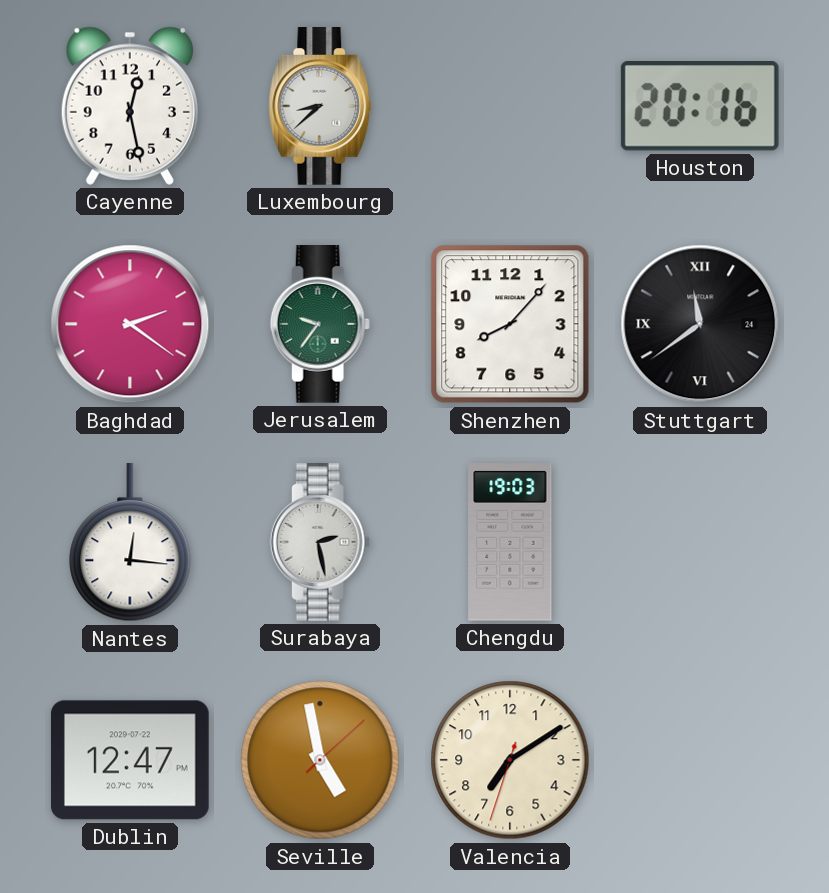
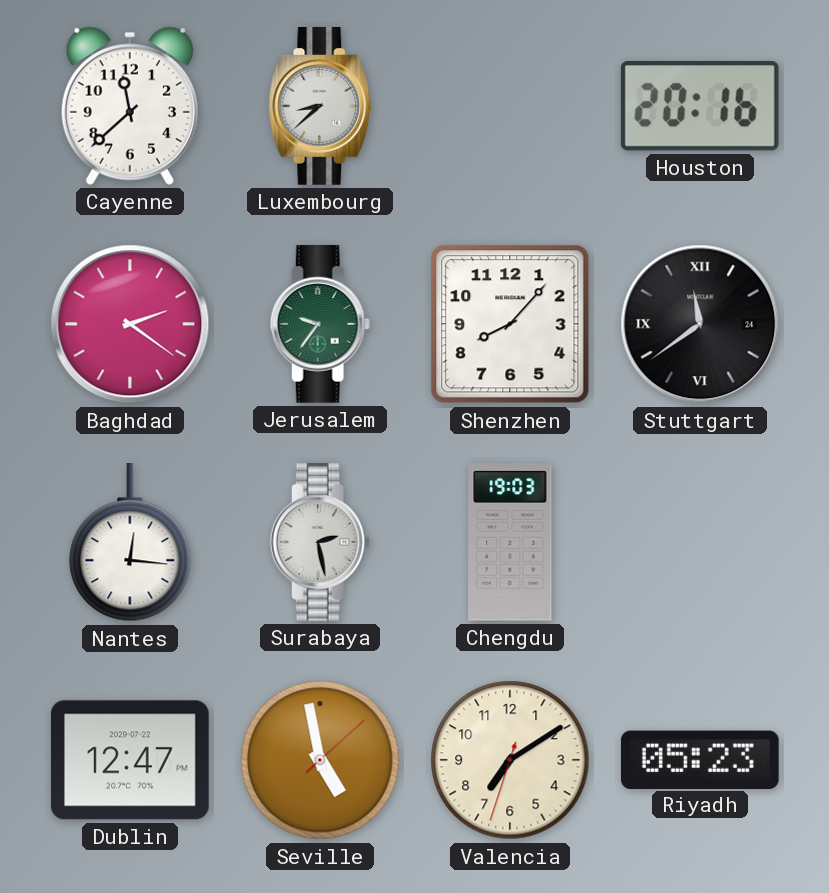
Cayenne: 12:28 -> 11:38
Riyadh: none -> 05:23
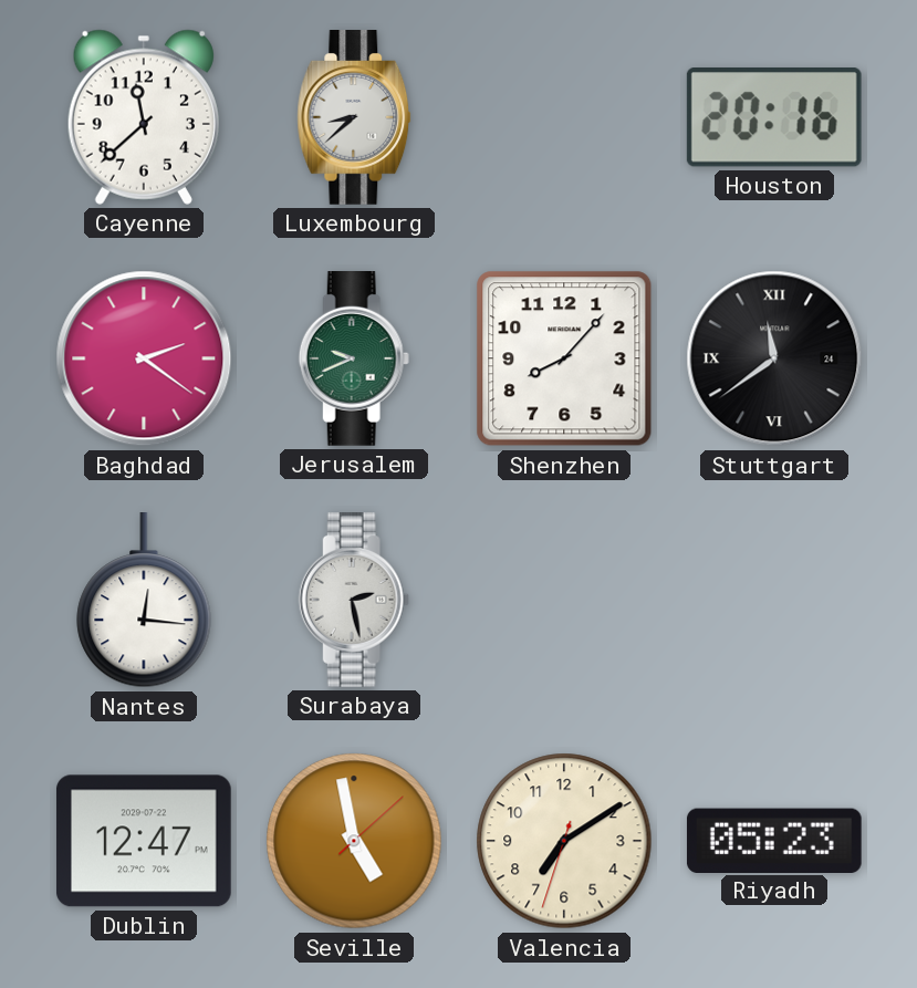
Jerusalem: 9:36 -> 9:41
Chengdu: 19:03 -> none
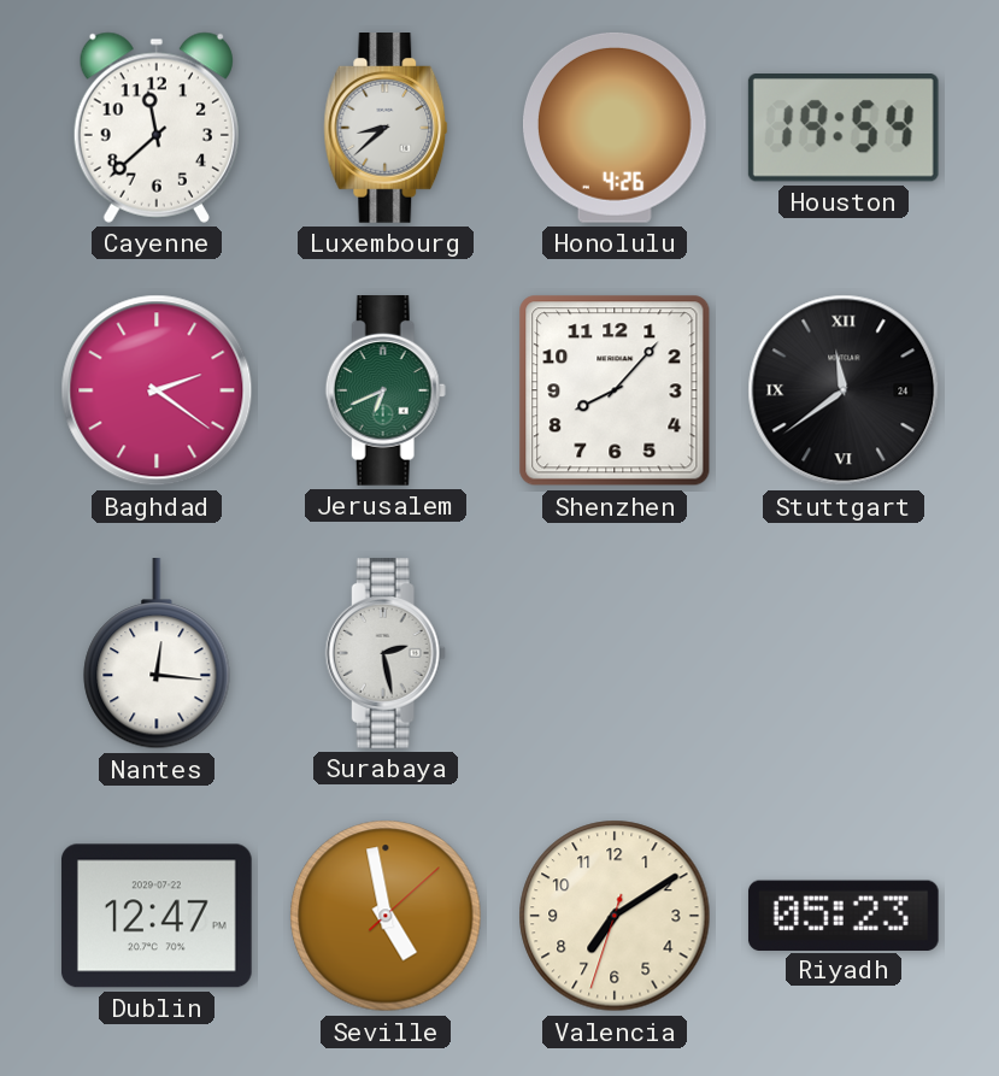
Honolulu: none -> 4:26
Houston: 20:16 -> 19:54
Jerusalem: 9:41 -> 6:41
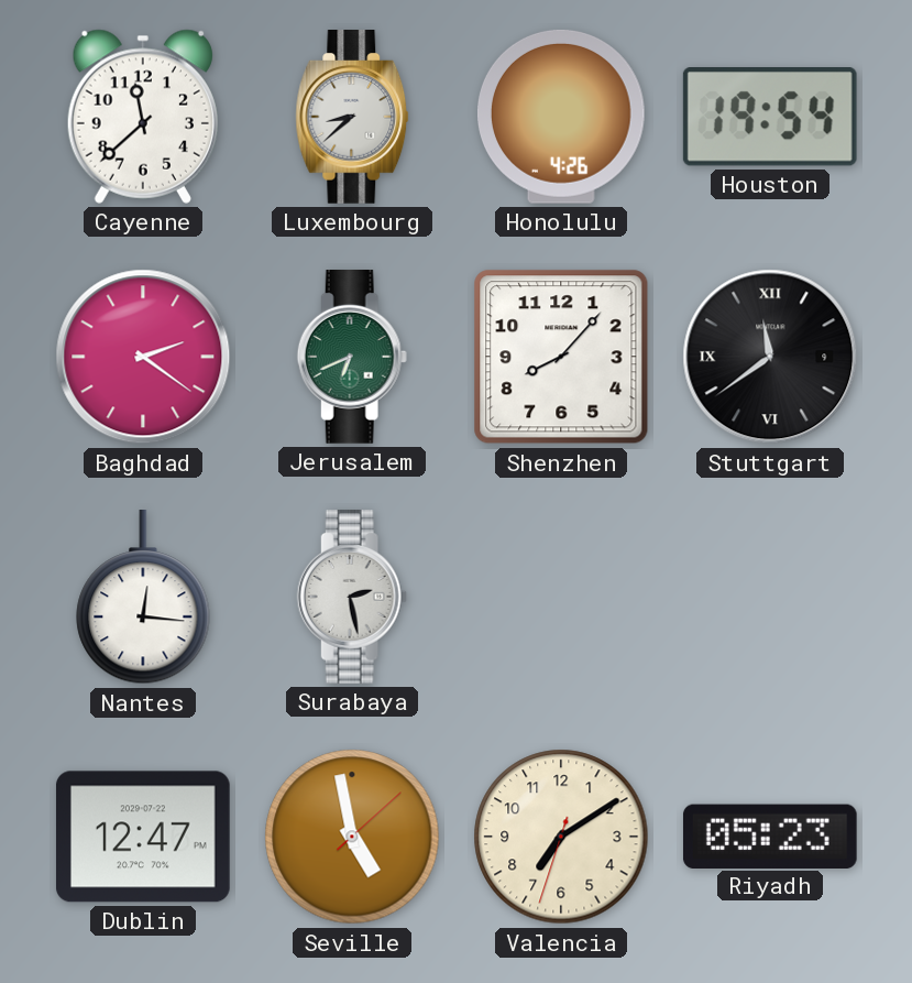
Stuttgart date: 24 -> 9
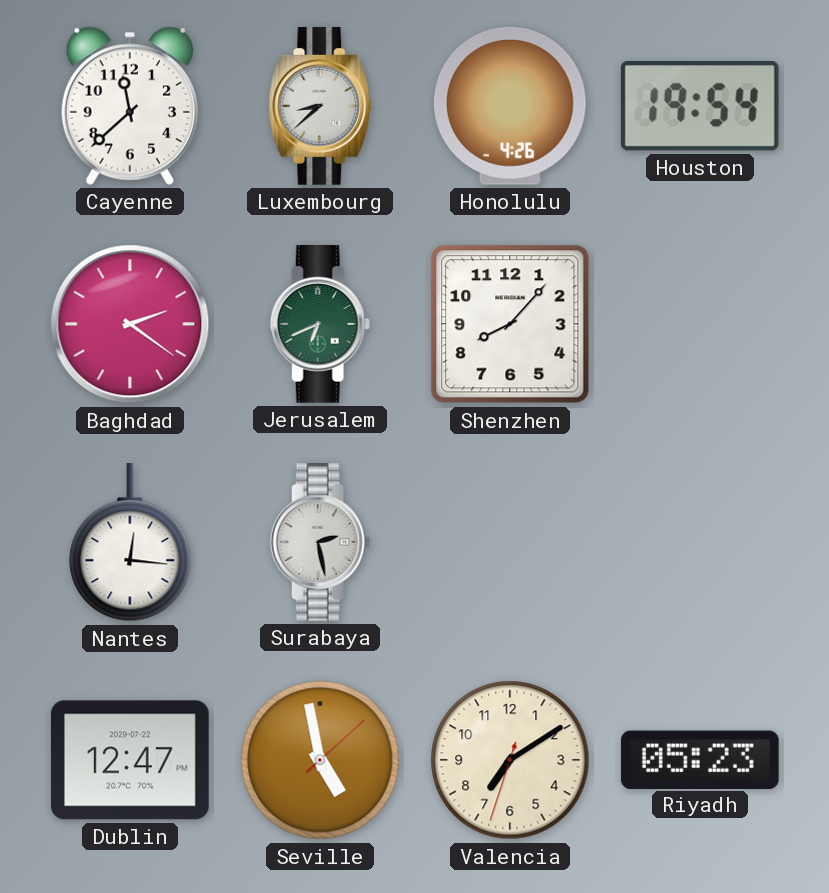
Stuttgart: 11:39 -> none
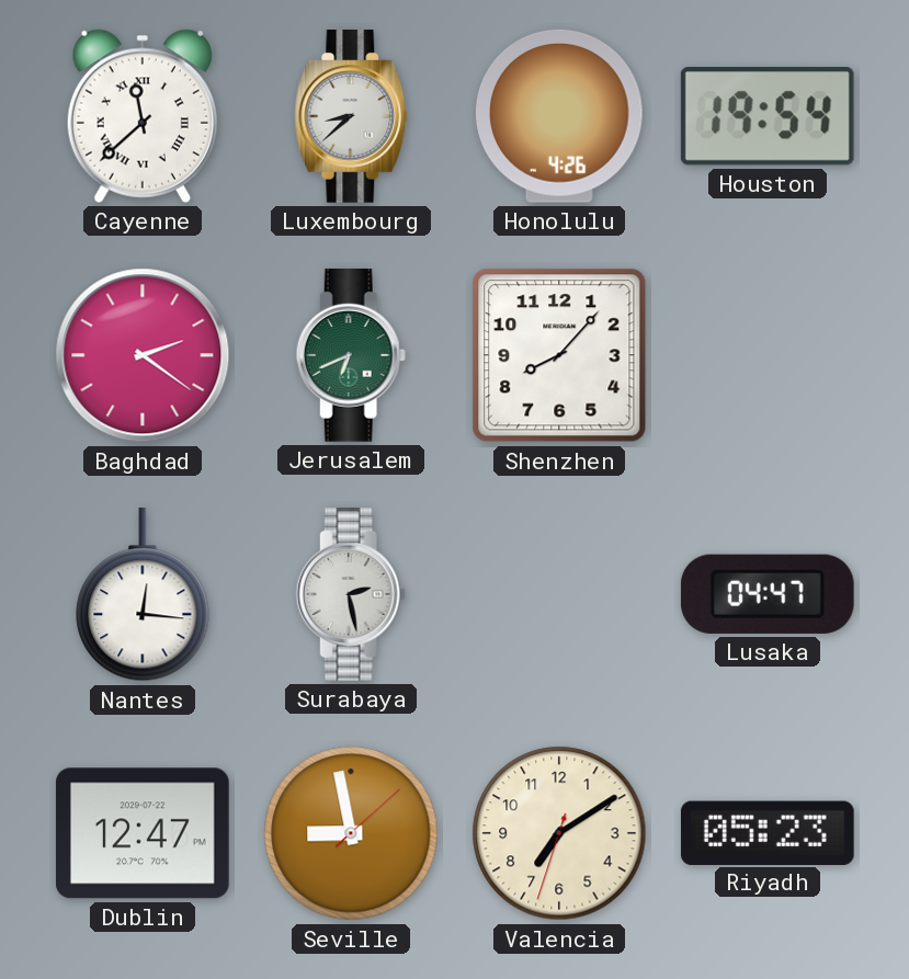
Cayenne numerals: Arabic -> Roman
Lusaka: none -> 04:47
Seville: 4:58 -> 8:58
